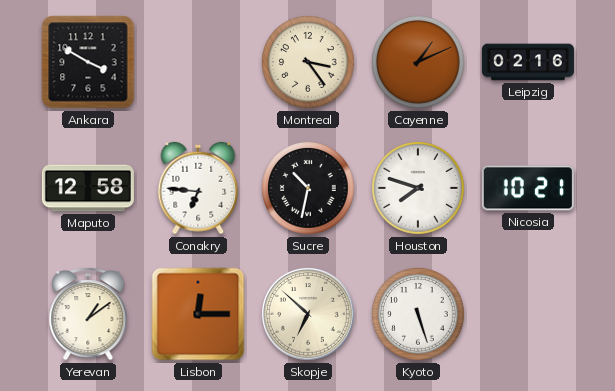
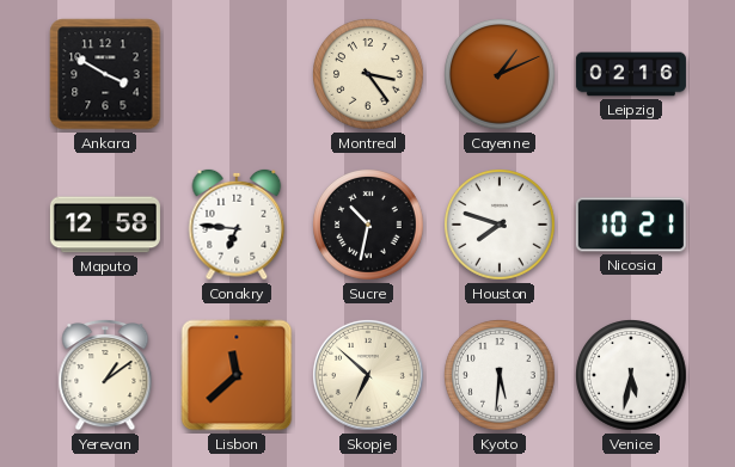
Lisbon: 12:15 -> 11:38
Kyoto: 5:27 -> 5:31
Venice: none -> 5:32
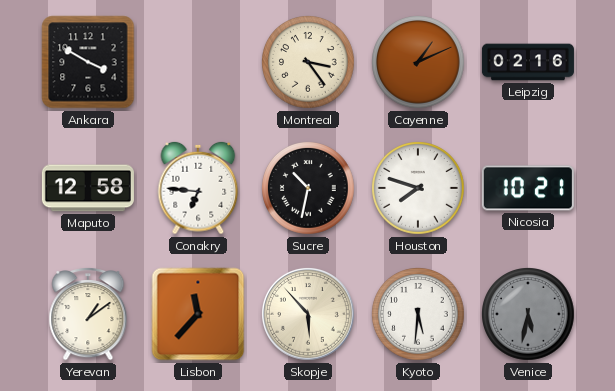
Lisbon: 11:38 -> 11:37
Skopje: 6:52 -> 5:53
Venice dial: white -> grey
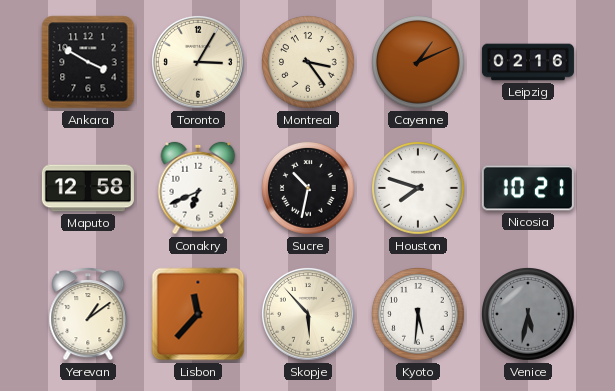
Toronto: none -> 3:05
Conakry: 6:46 -> 6:41
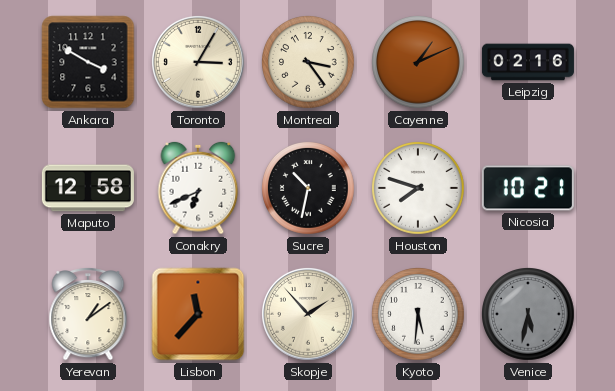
Skopje: 5:53 -> 1:53
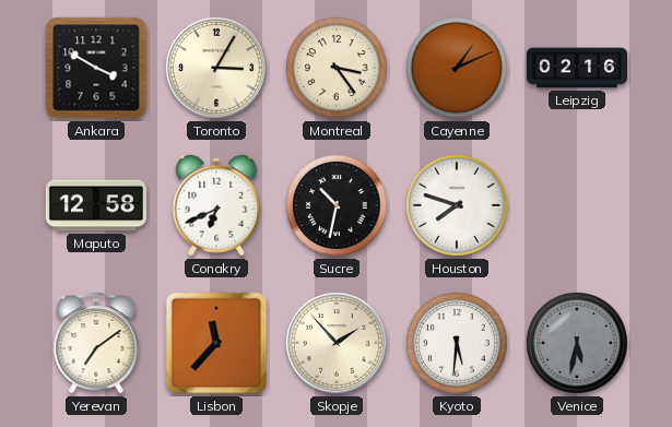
Nicosia: 10:21 -> none
Yerevan: 1:09 -> 7:09
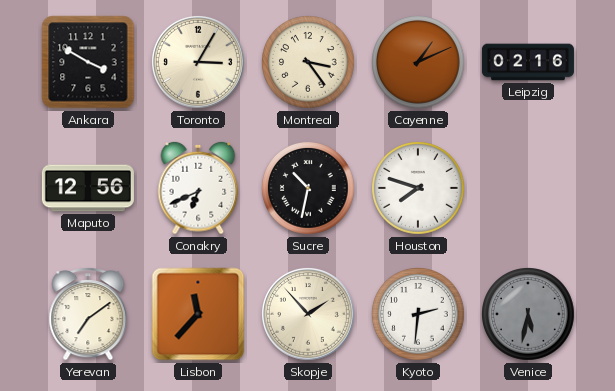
Maputo: 12:58 -> 12:56
Kyoto: 5:31 -> 2:31
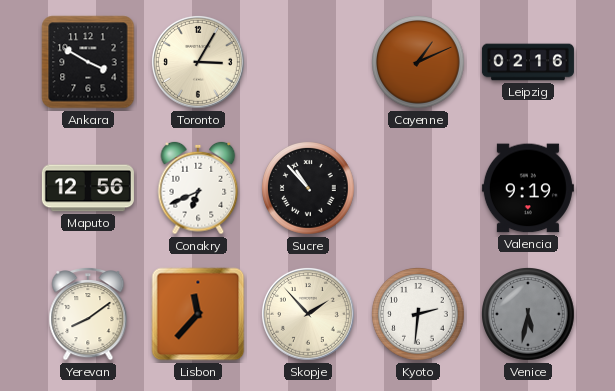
Montreal: 3:24 -> none
Sucre: 10:32 -> 10:53
Houston: 7:48 -> none
Valencia: none -> 9:19
Yerevan: 7:09 -> 8:09
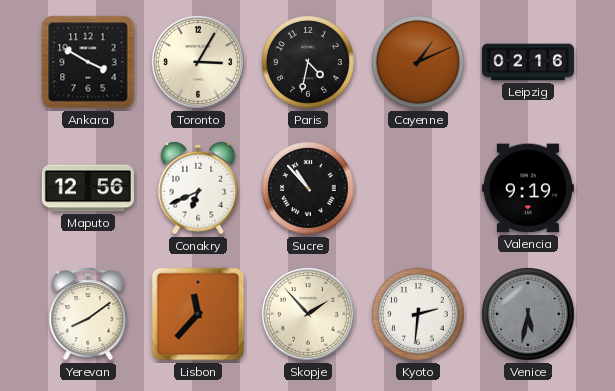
Paris: none -> 4:32
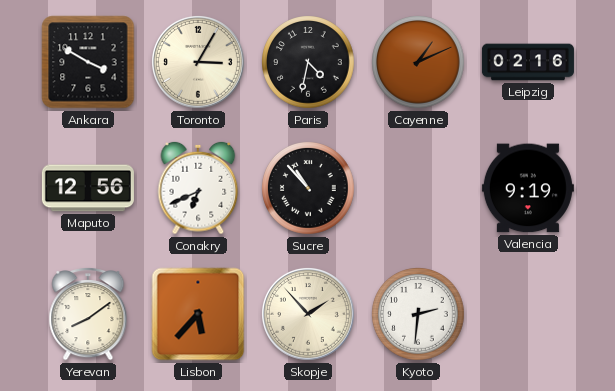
Lisbon: 11:37 -> 5:37
Venice: 5:32 -> none
